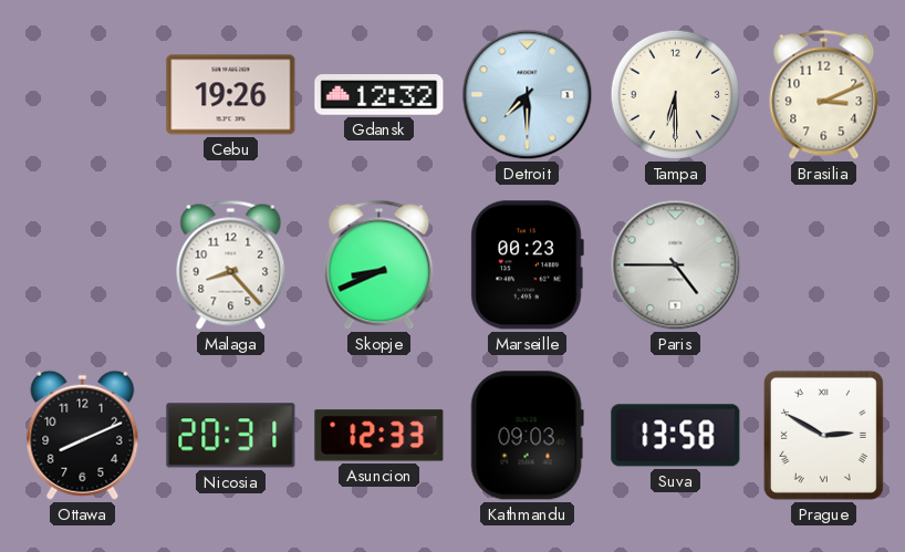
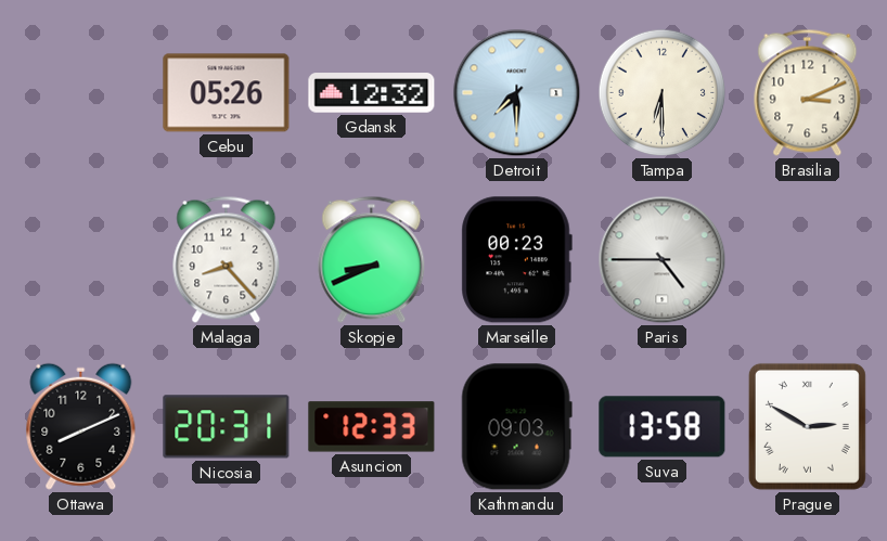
Cebu: 19:26 -> 05:26
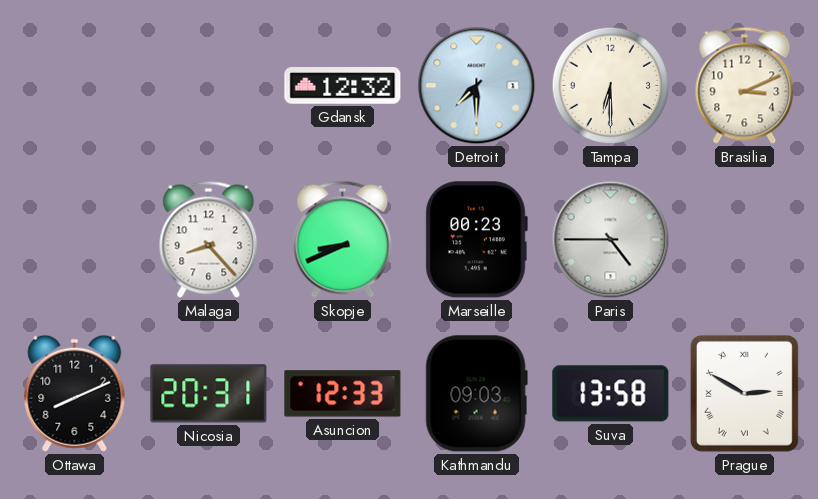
Cebu: 05:26 -> none
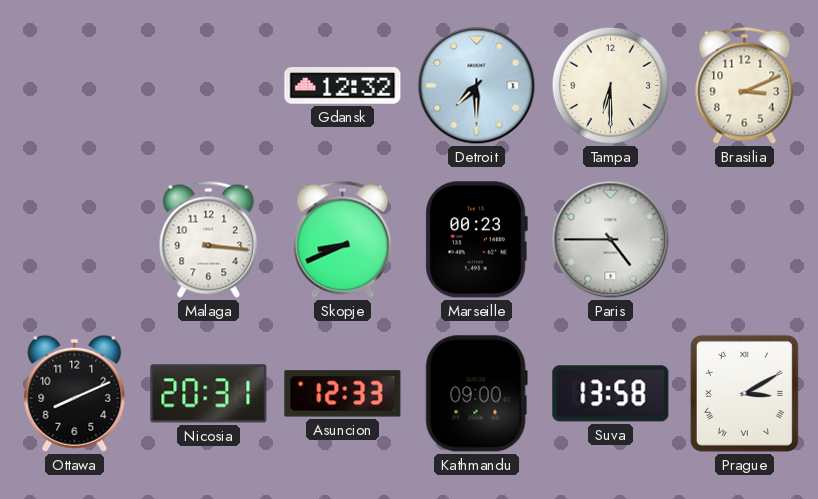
Malaga: 8:23 -> 3:16
Kathmandu: 09:03 -> 09:00
Prague: 2:50 -> 3:10
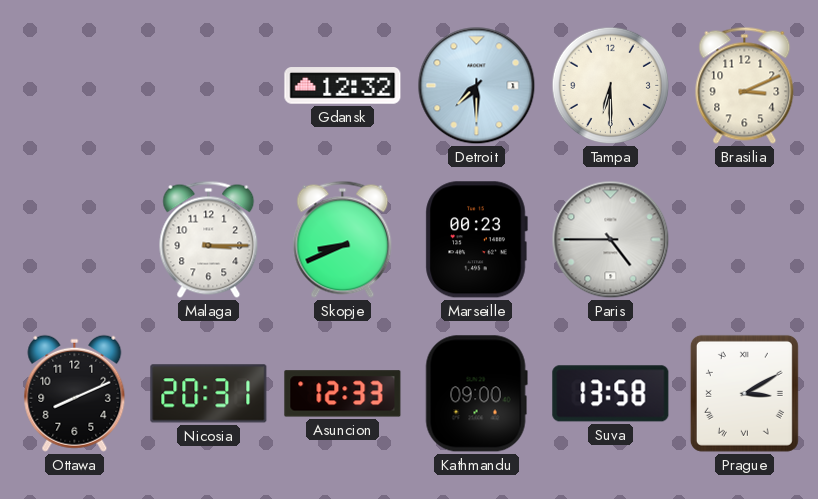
Malaga: 3:16 -> 3:15
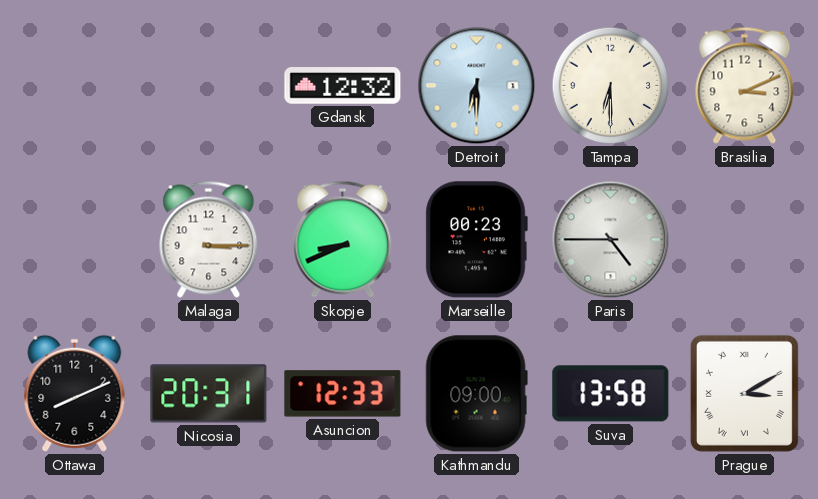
Detroit: 7:30 -> 6:30
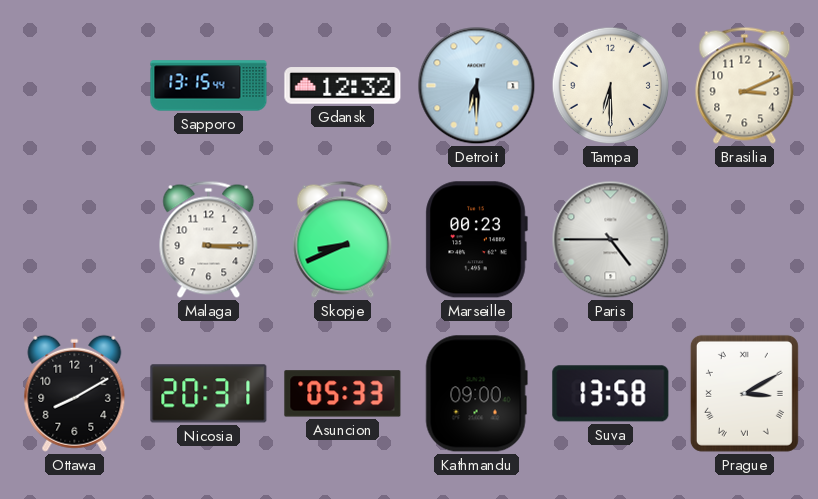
Sapporo: none -> 13:15
Ottawa: 8:11 -> 8:10
Asuncion: 12:33 -> 05:33
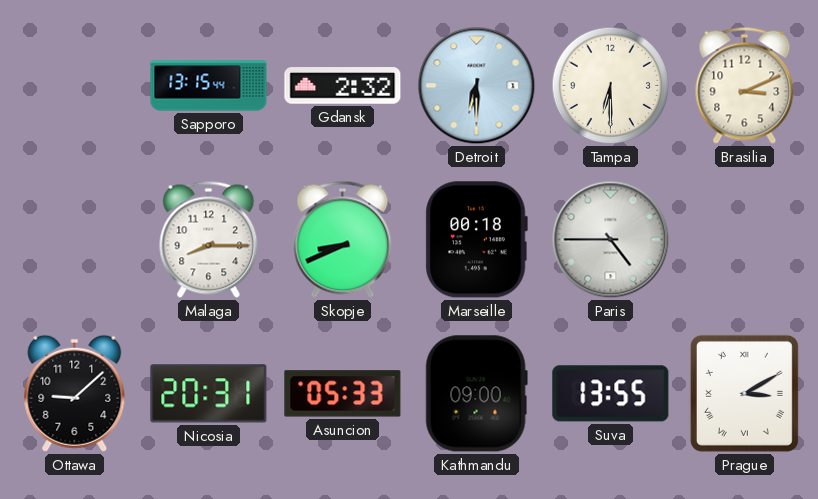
Gdansk: 12:32 -> 2:32
Malaga: 3:15 -> 8:15
Marseille: 00:23 -> 00:18
Ottawa: 8:10 -> 9:08
Suva: 13:58 -> 13:55
